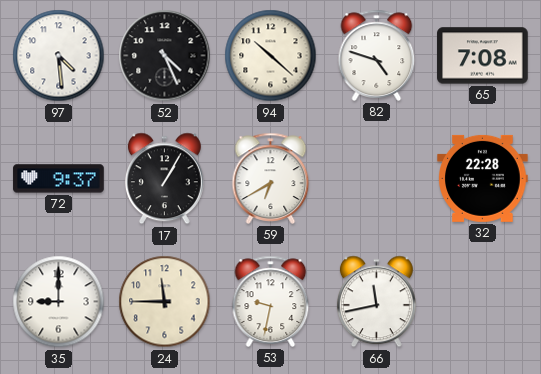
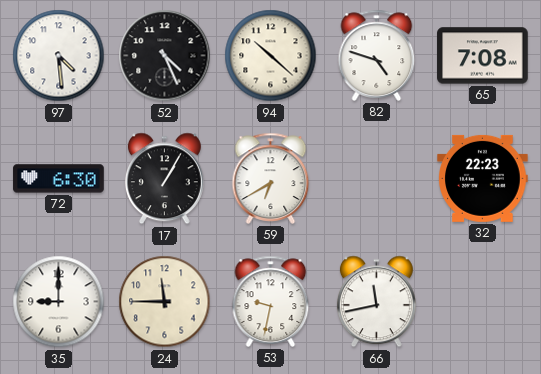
72: 9:37 -> 6:30
32: 22:28 -> 22:23
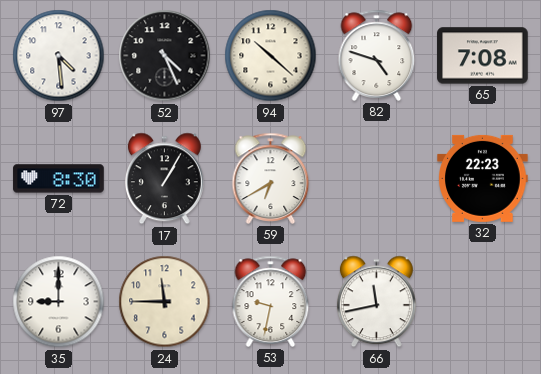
72: 6:30 -> 8:30
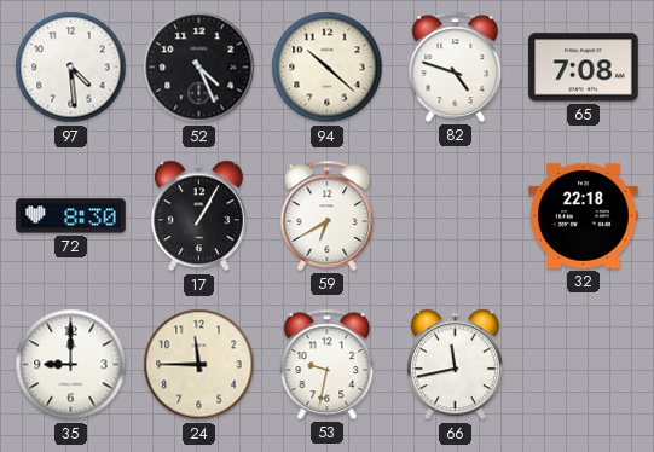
32: 22:23 -> 22:18
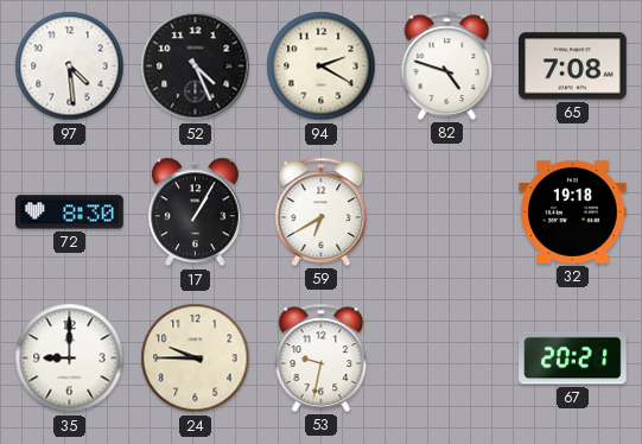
94: 10:22 -> 2:20
32: 22:18 -> 19:18
24: 11:45 -> 9:45
66: 11:43 -> none
67: none -> 20:21
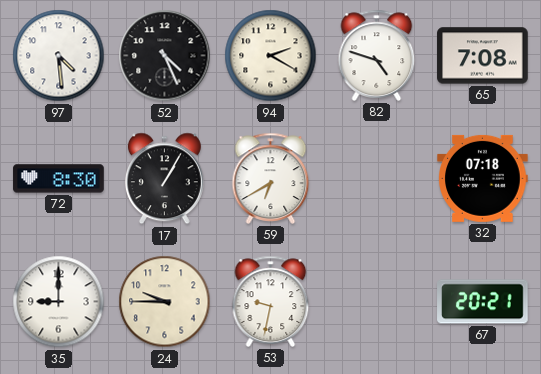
32: 19:18 -> 07:18
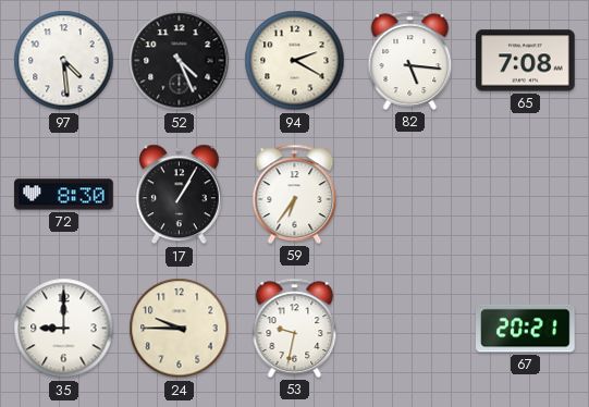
82: 4:48 -> 5:16
59: 6:40 -> 6:36
32: 07:18 -> none
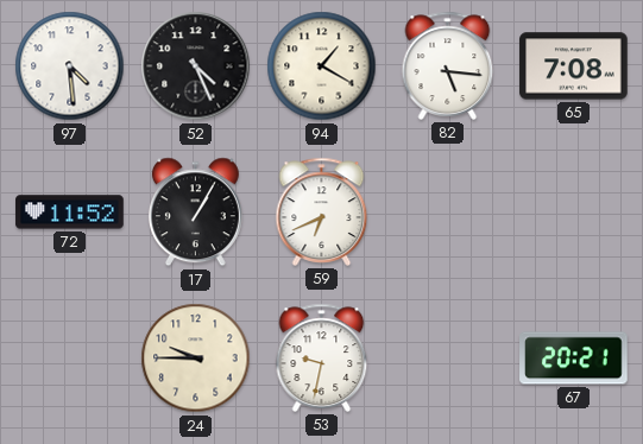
94: 2:20 -> 1:20
72: 8:30 -> 11:52
59: 6:36 -> 6:41
35: 9:00 -> none
